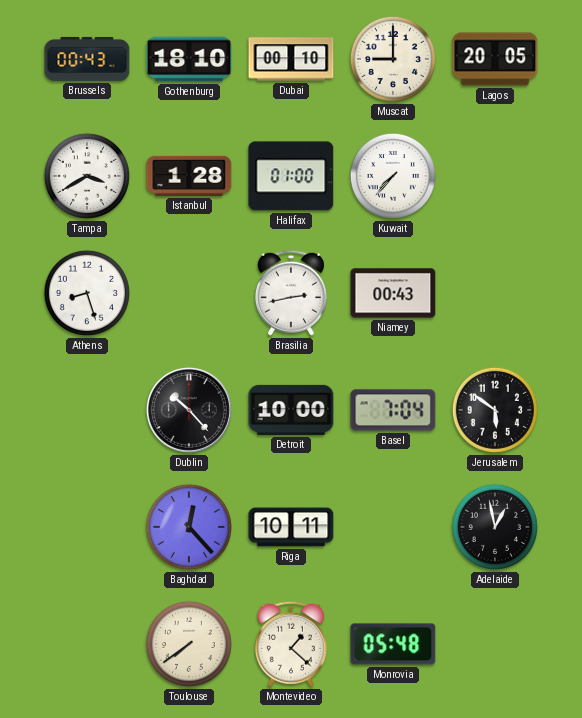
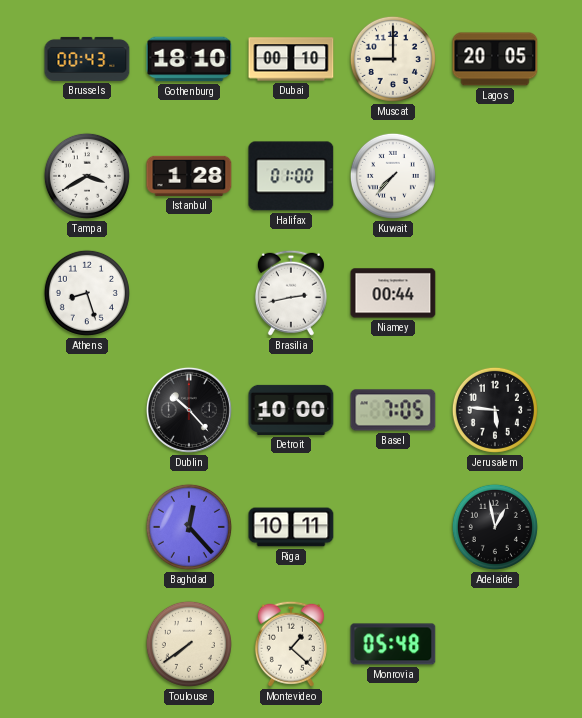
Niamey: 00:43 -> 00:44
Basel: 7:04 -> 7:05
Jerusalem: 5:51 -> 5:46
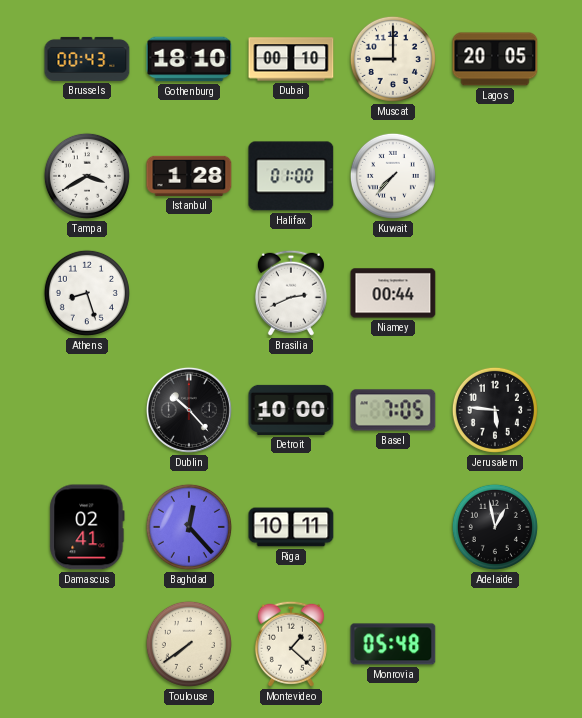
Brasilia: 2:43 -> 2:41
Damascus: none -> 02:41
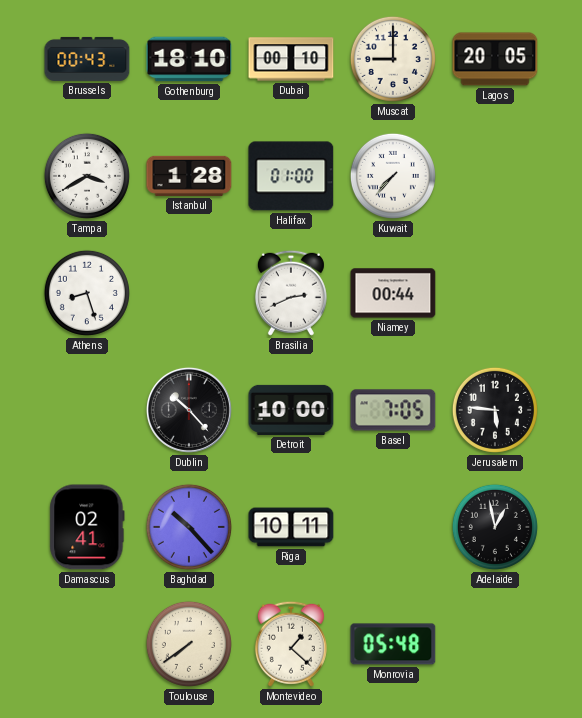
Baghdad: 12:23 -> 10:23
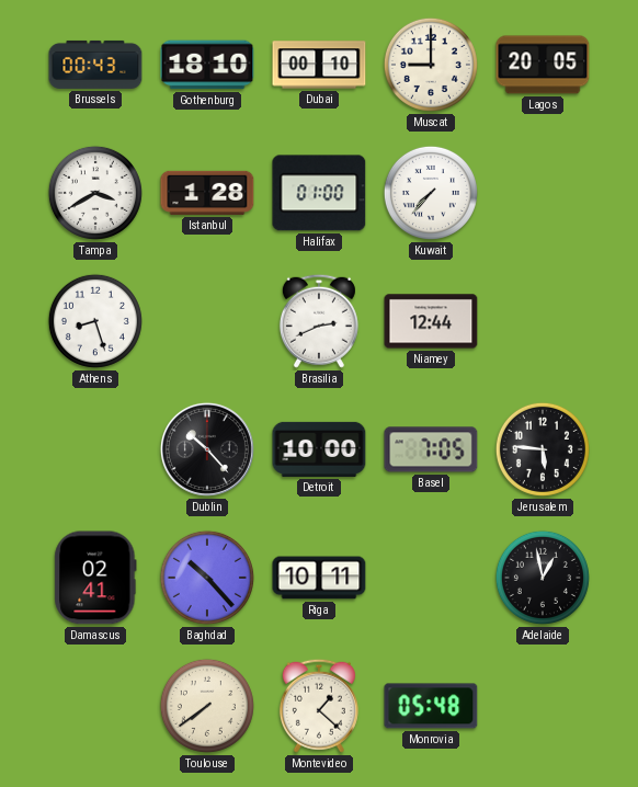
Niamey: 00:44 -> 12:44
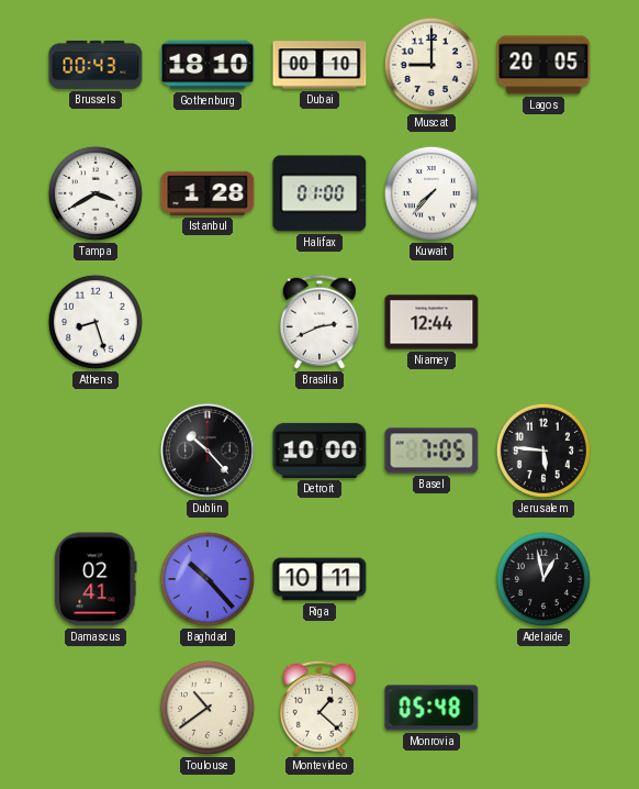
Toulouse: 7:39 -> 10:39
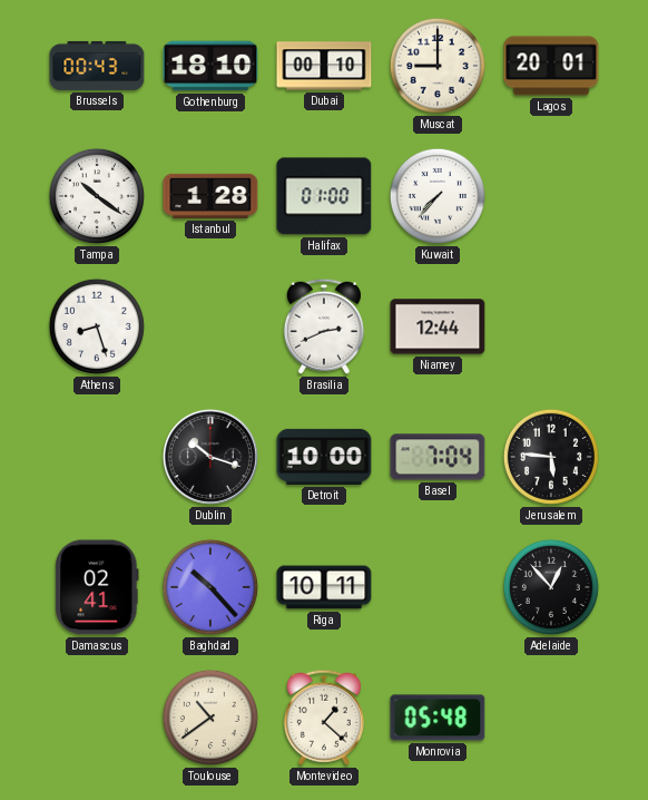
Lagos: 20:05 -> 20:01
Tampa: 3:40 -> 10:21
Dublin: 10:23 -> 10:18
Basel: 7:05 -> 7:04
Adelaide: 12:58 -> 12:53
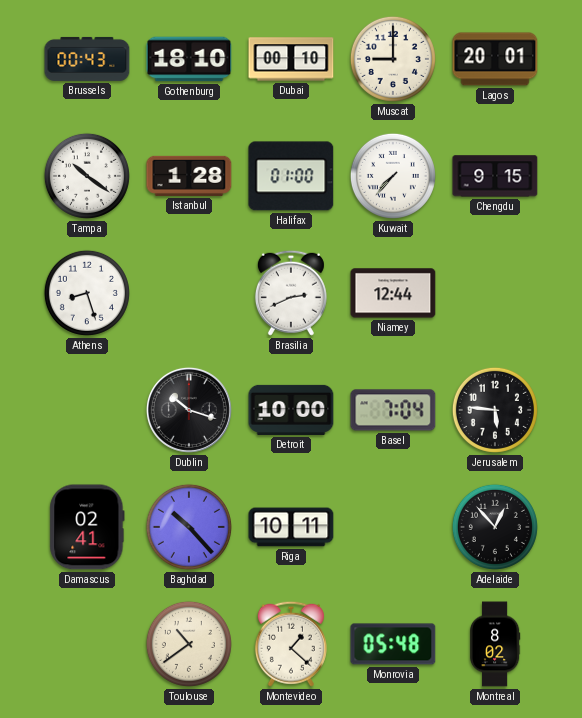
Chengdu: none -> 9:15
Montreal: none -> 8:02
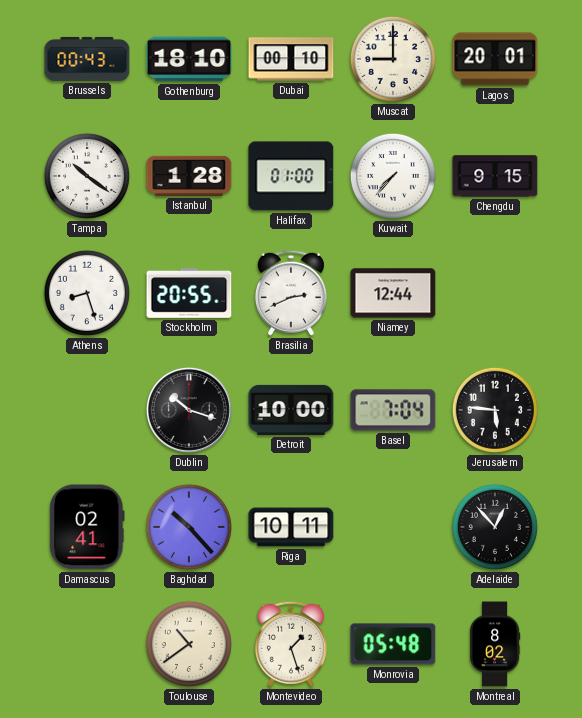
Stockholm: none -> 20:55
Montevideo: 1:22 -> 1:27
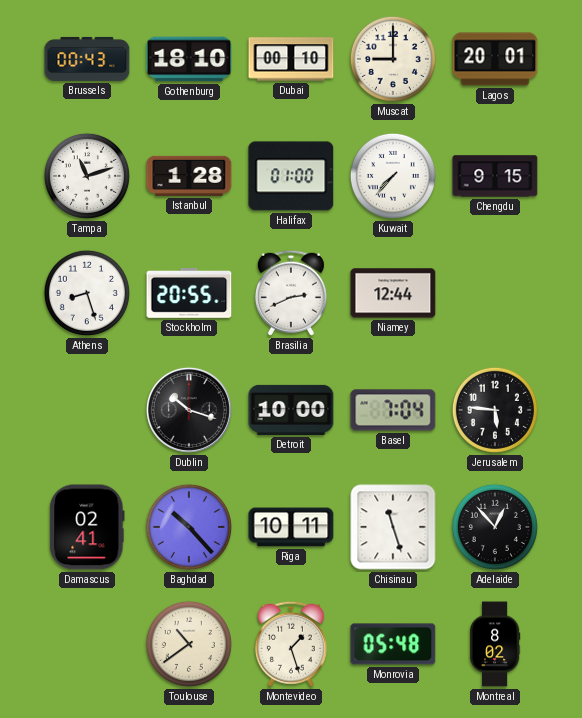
Tampa: 10:21 -> 11:12
Chisinau: none -> 11:27
